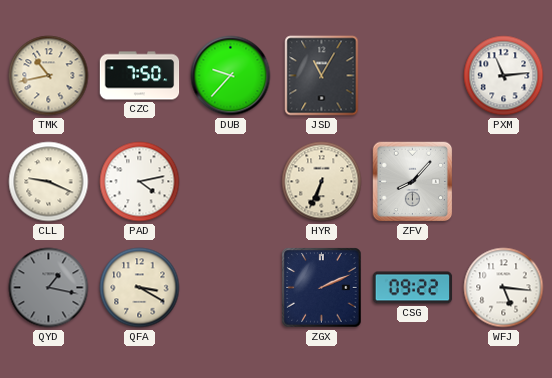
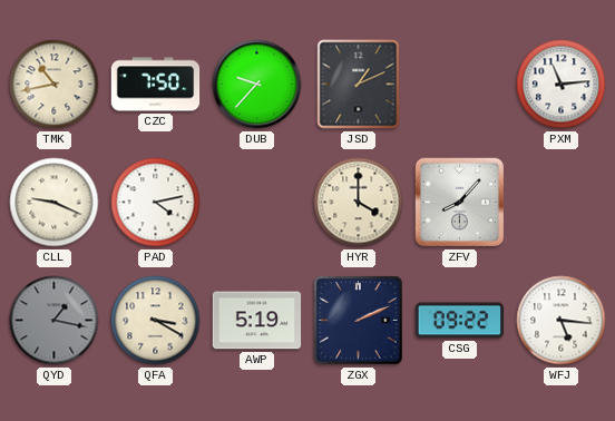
JSD: 11:05 -> 1:11
HYR: 6:34 -> 4:00
AWP: none -> 5:19
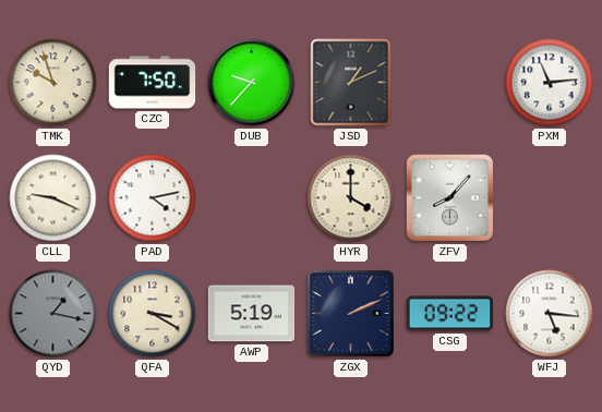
TMK: 10:43 -> 9:57
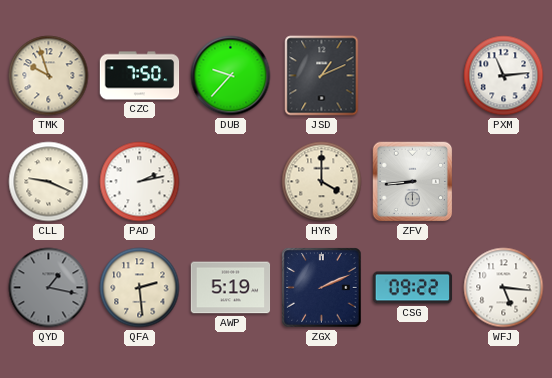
PAD: 4:13 -> 2:13
ZFV: 8:07 -> 8:44
QFA: 3:20 -> 2:29
